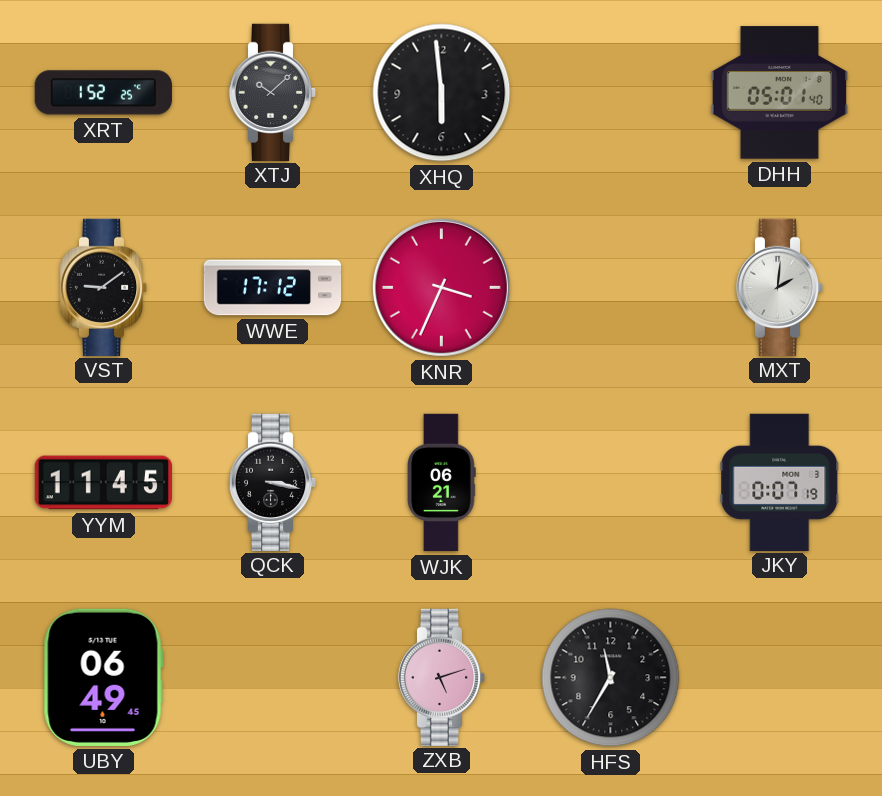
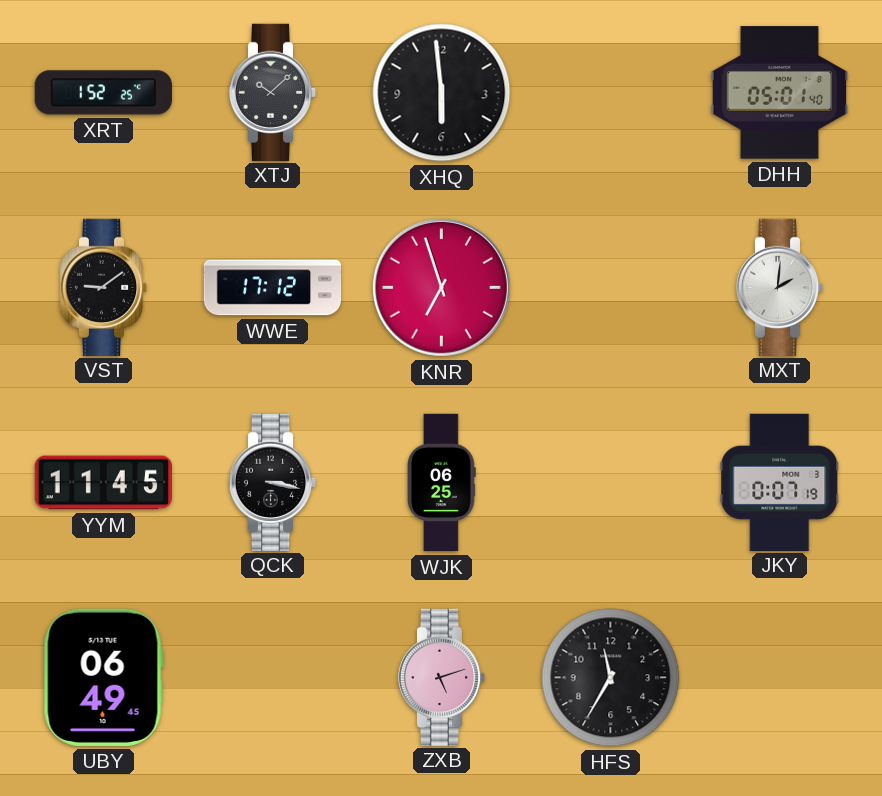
KNR: 3:34 -> 6:57
WJK: 06:21 -> 06:25
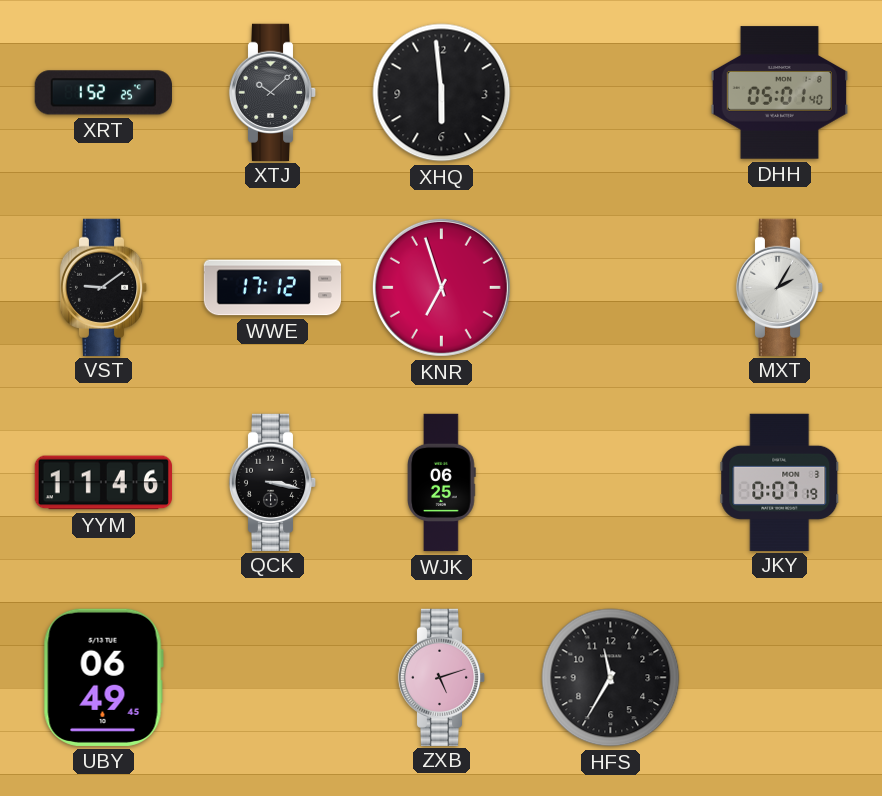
MXT: 2:01 -> 2:05
YYM: 11:45 -> 11:46
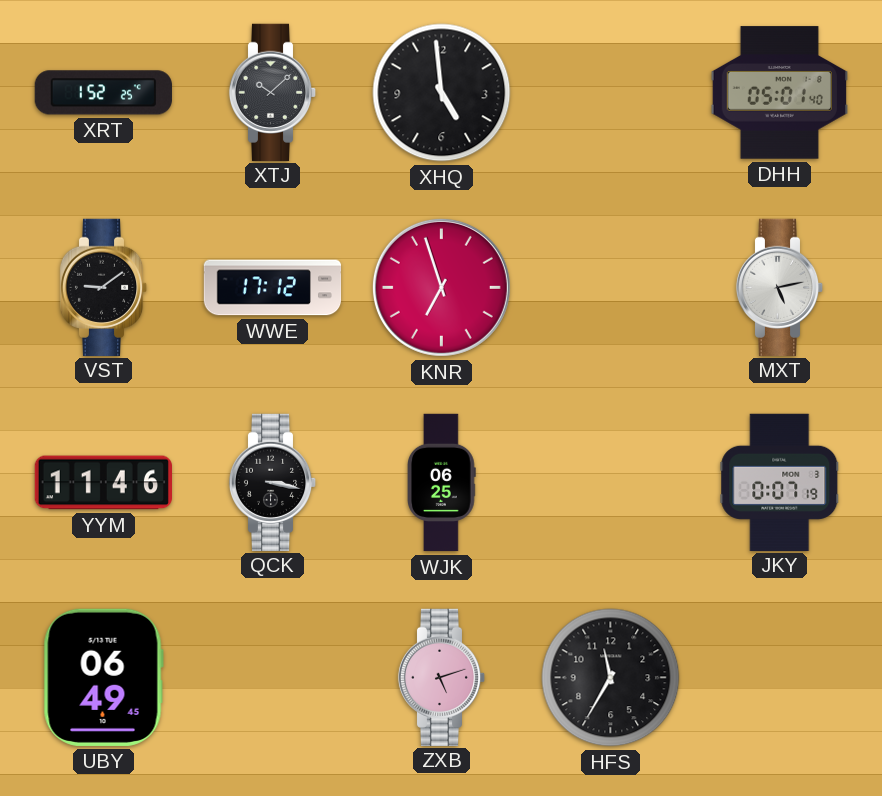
XHQ: 5:59 -> 4:59
MXT: 2:05 -> 5:13
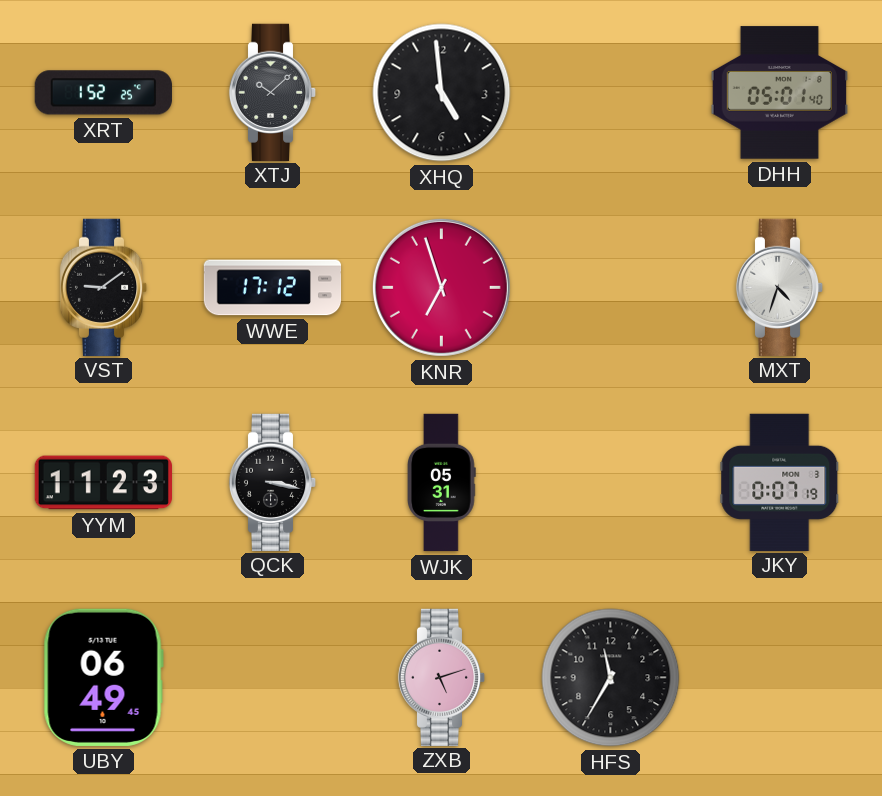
MXT: 5:13 -> 4:33
YYM: 11:46 -> 11:23
WJK: 06:25 -> 05:31
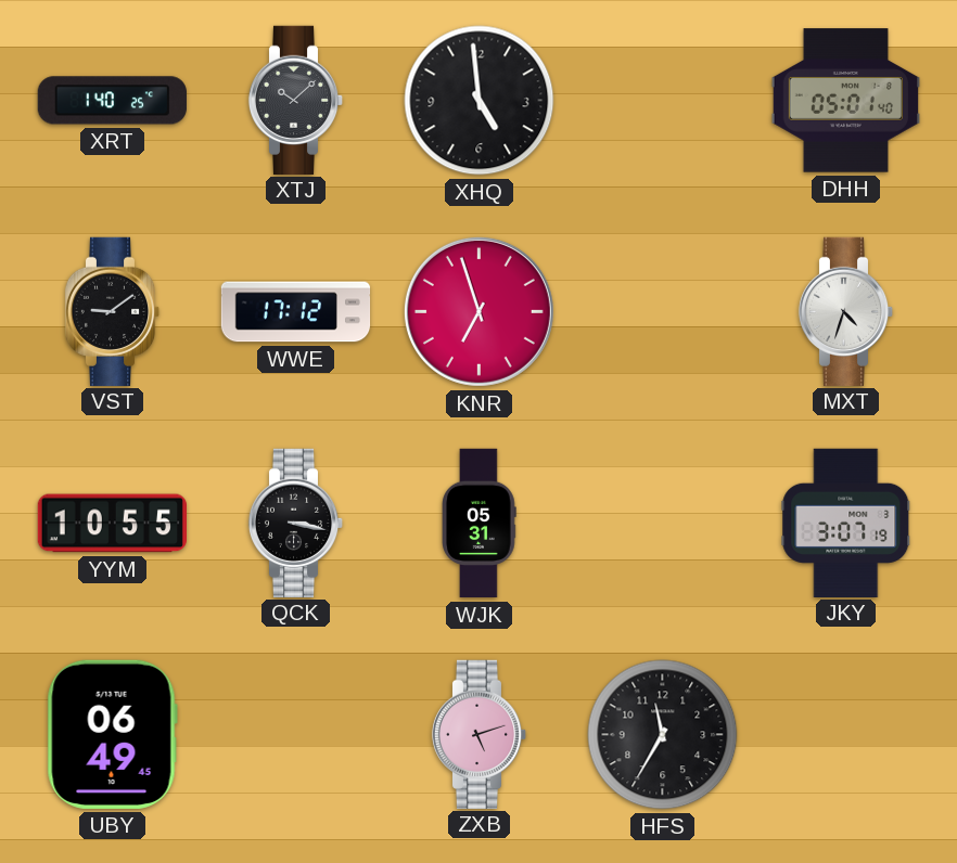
XRT: 1:52 -> 1:40
YYM: 11:23 -> 10:55
JKY: 0:07 -> 3:07
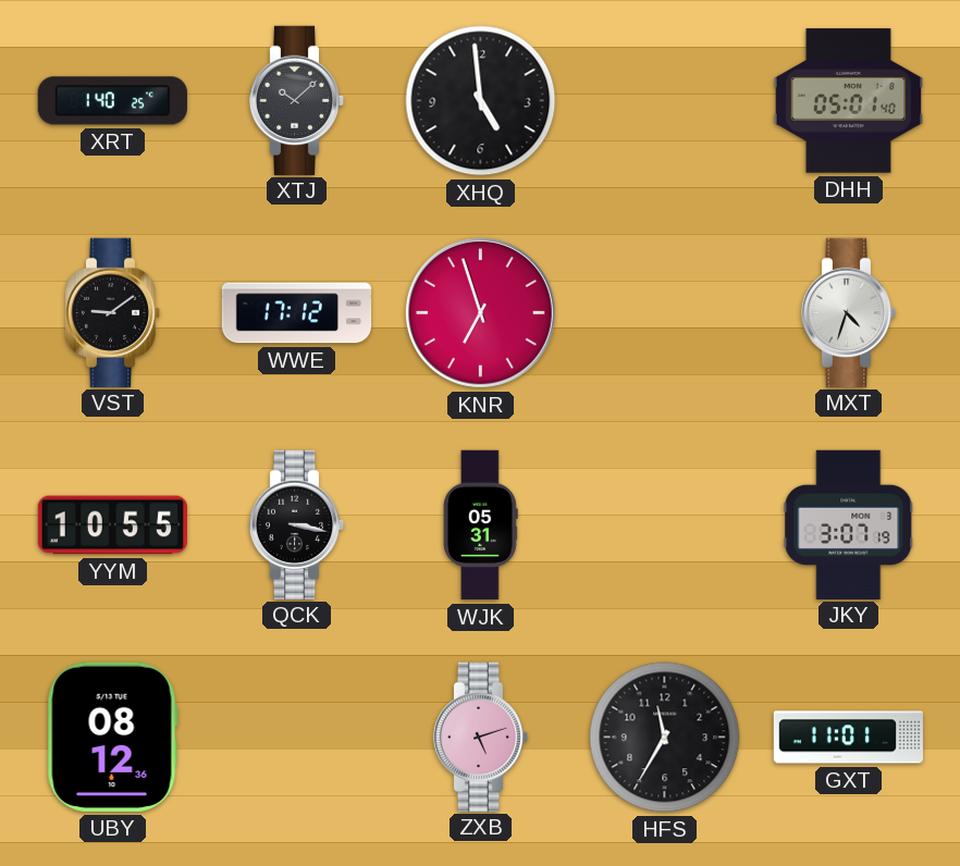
UBY: 06:49 -> 08:12
GXT: none -> 11:01
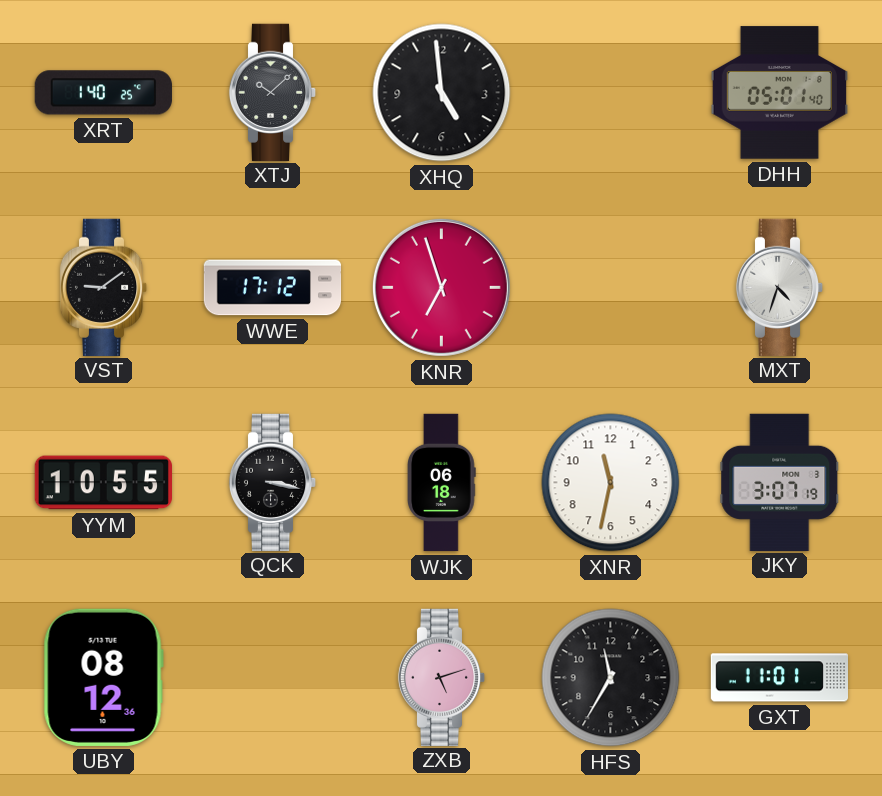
WJK: 05:31 -> 06:18
XNR: none -> 11:32
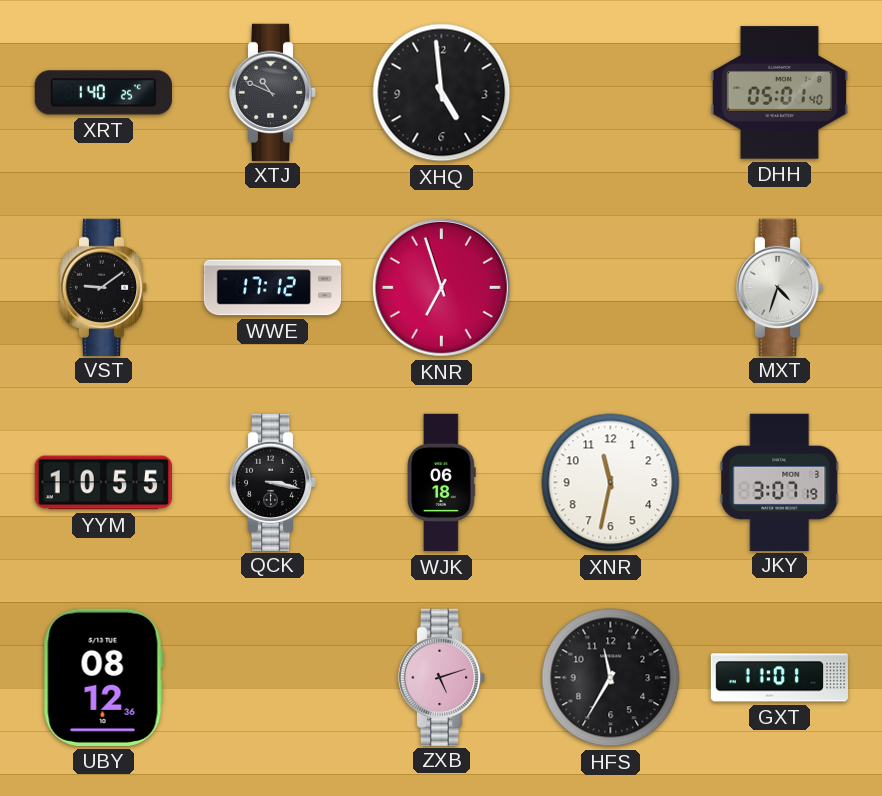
XTJ: 10:08 -> 10:49
